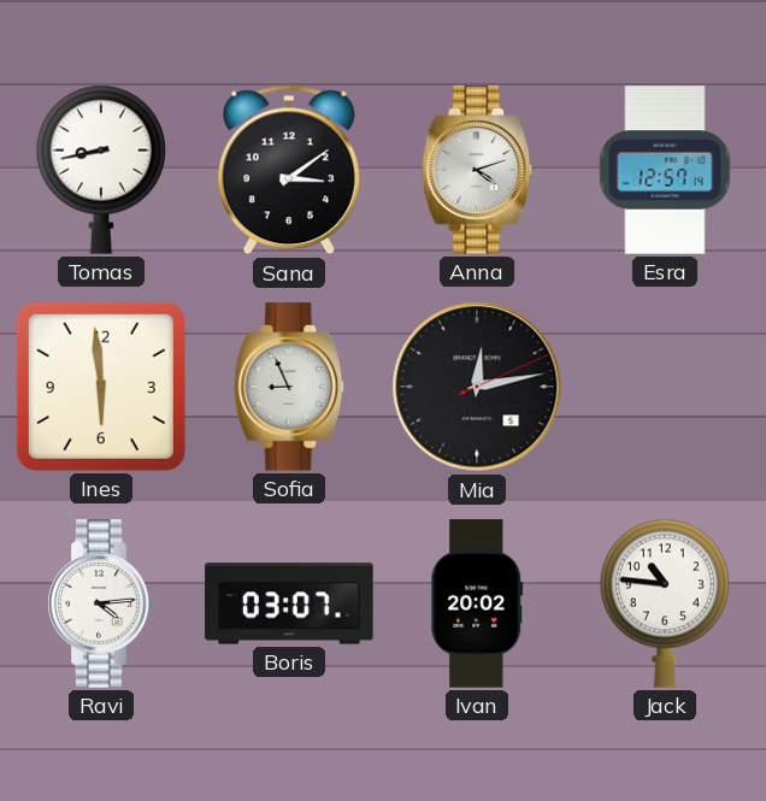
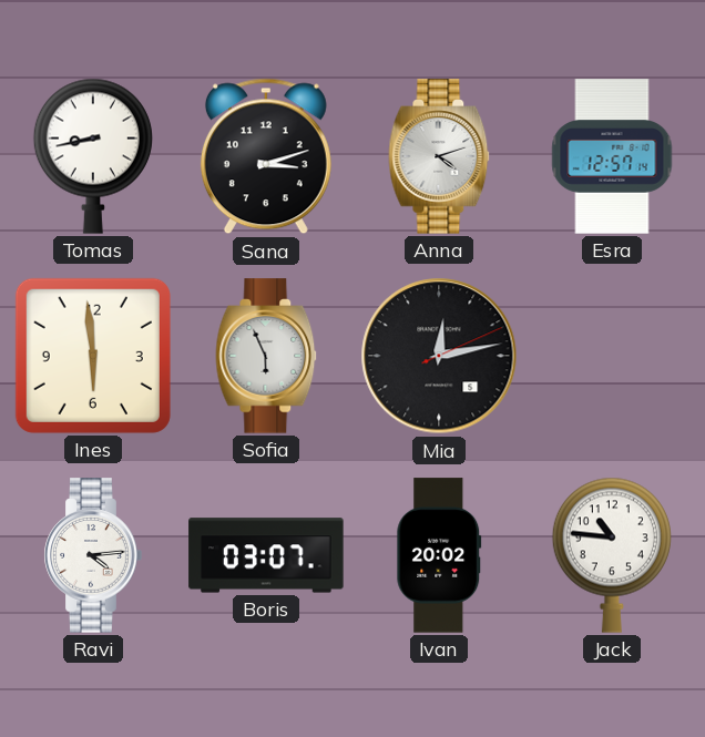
Sana: 3:09 -> 3:12
Sofia: 8:56 -> 5:56
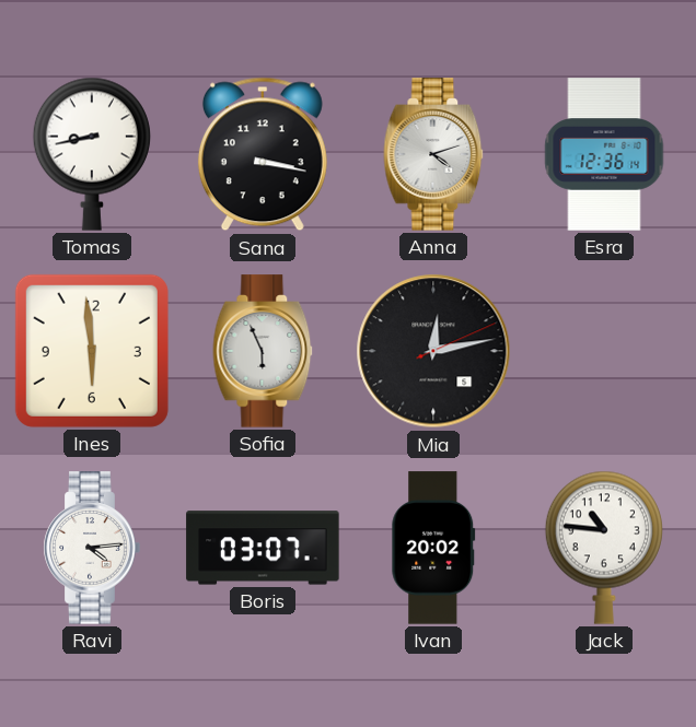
Sana: 3:12 -> 3:17
Esra: 12:57 -> 12:36
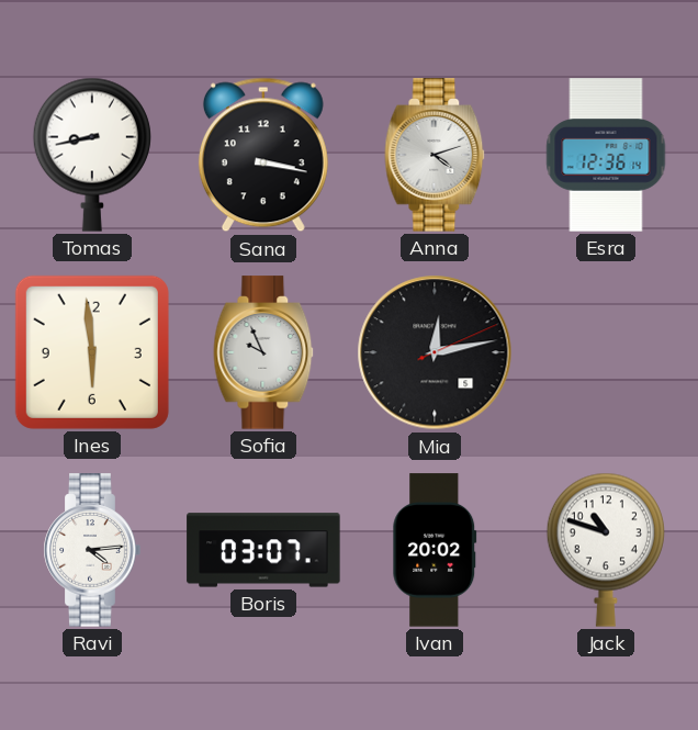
Sofia: 5:56 -> 9:56
Jack: 10:46 -> 10:48
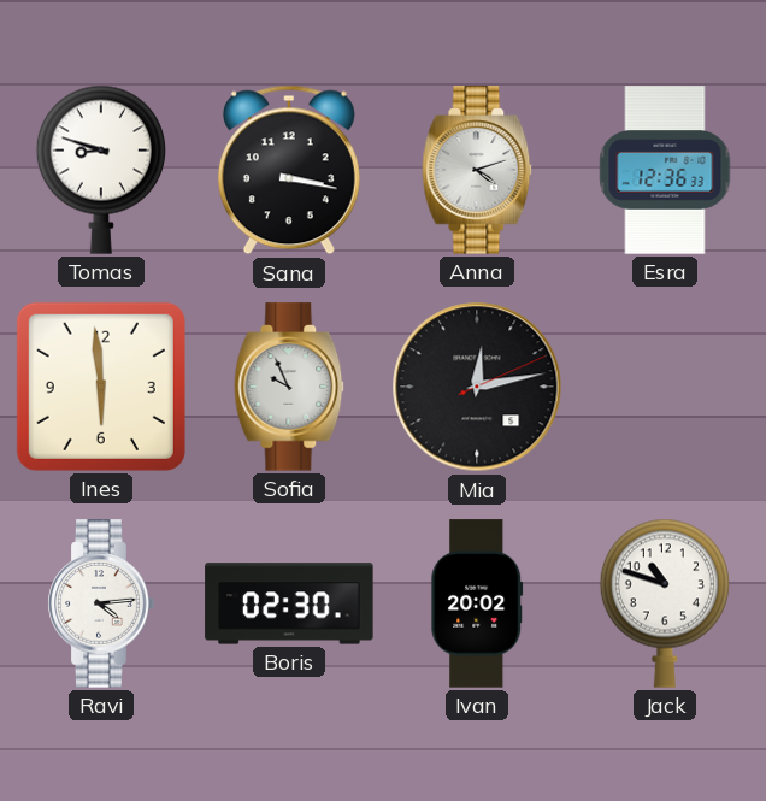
Tomas: 8:43 -> 8:48
Esra: 12:36:14 -> 12:36:33
Boris: 03:07 -> 02:30
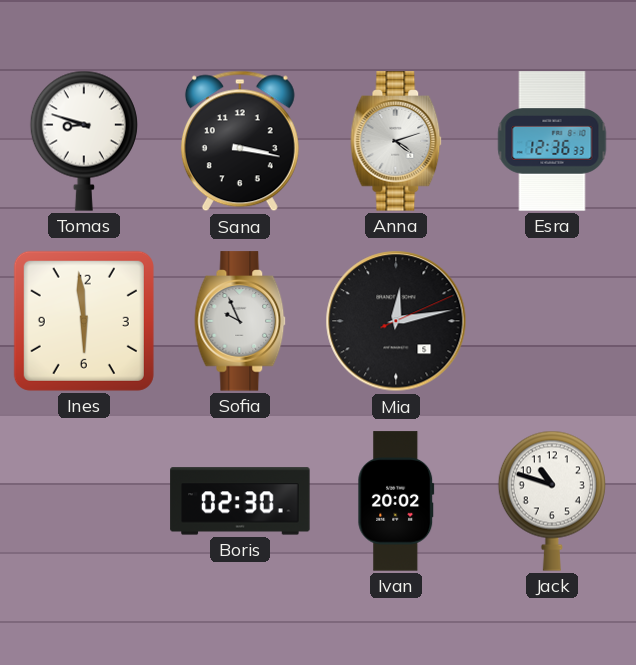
Ravi: 4:14 -> none
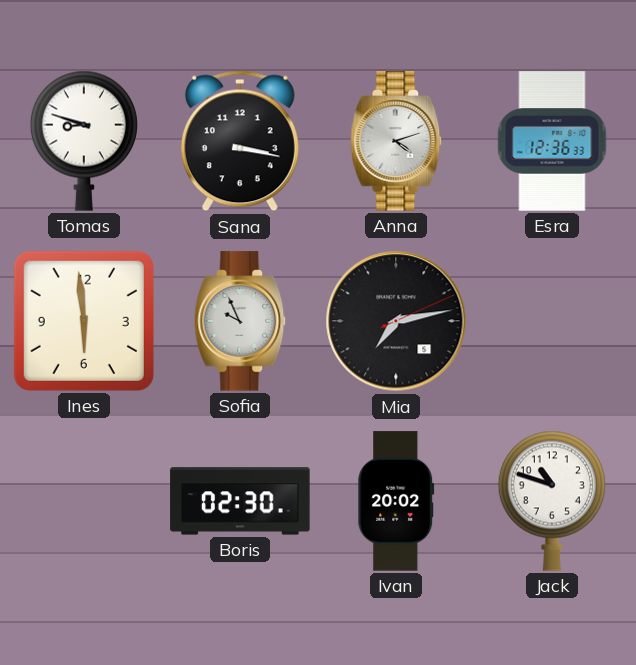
Mia: 12:13 -> 7:13
